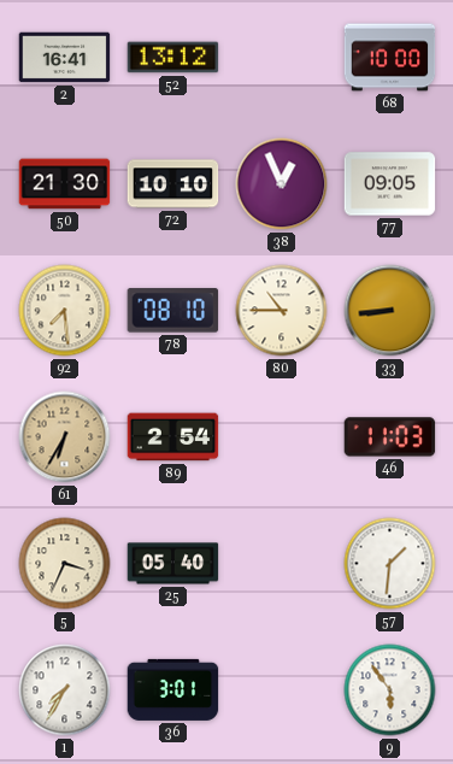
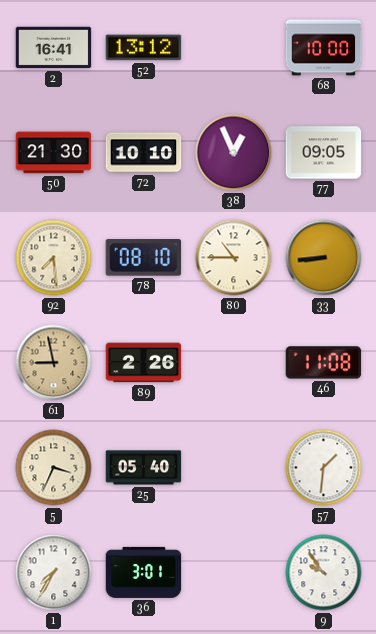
61: 6:35 -> 8:58
89: 2:54 -> 2:26
46: 11:03 -> 11:08
9: 5:54 -> 9:54
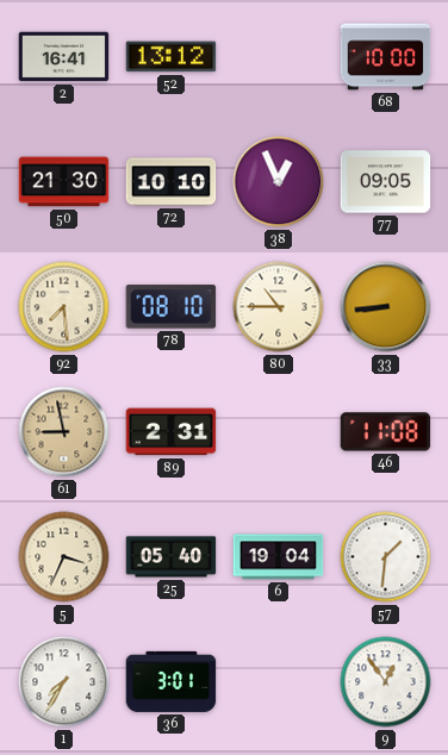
89: 2:26 -> 2:31
6: none -> 19:04
9: 9:54 -> 12:54
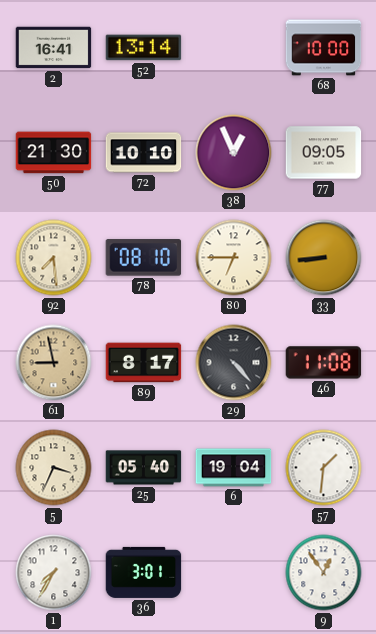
52: 13:12 -> 13:14
80: 10:45 -> 6:45
89: 2:31 -> 8:17
29: none -> 4:23
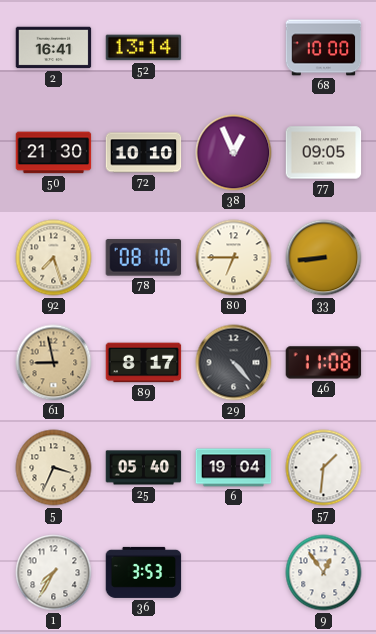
92: 7:29 -> 7:27
36: 3:01 -> 3:53
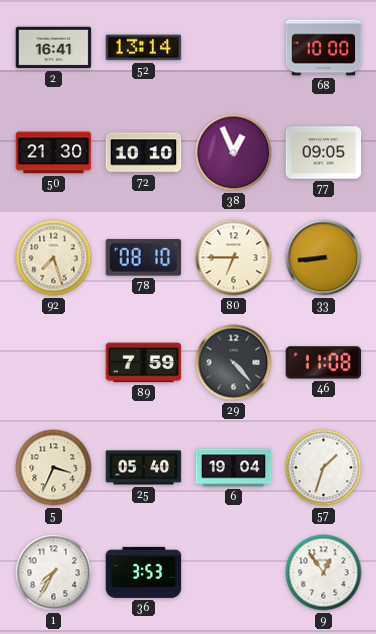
61: 8:58 -> none
89: 8:17 -> 7:59
57: 1:31 -> 1:33
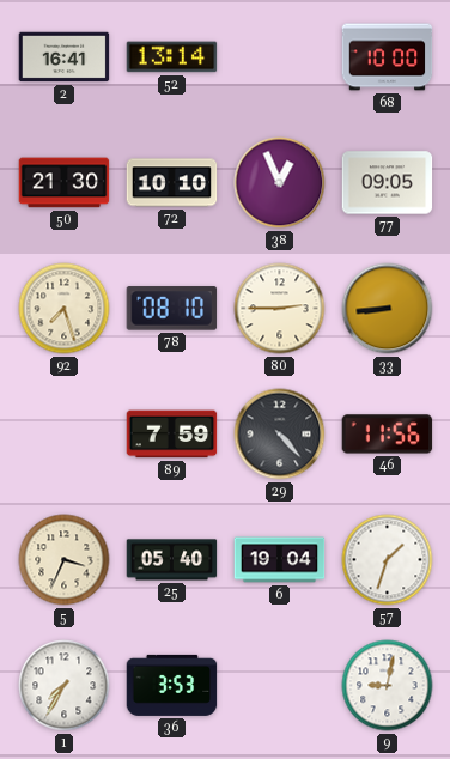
80: 6:45 -> 2:45
46: 11:08 -> 11:56
9: 12:54 -> 9:02
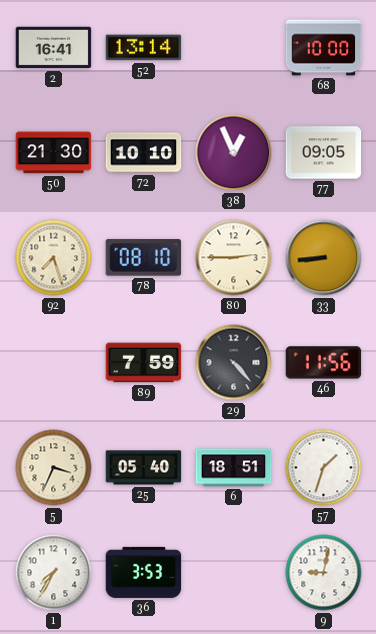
6: 19:04 -> 18:51
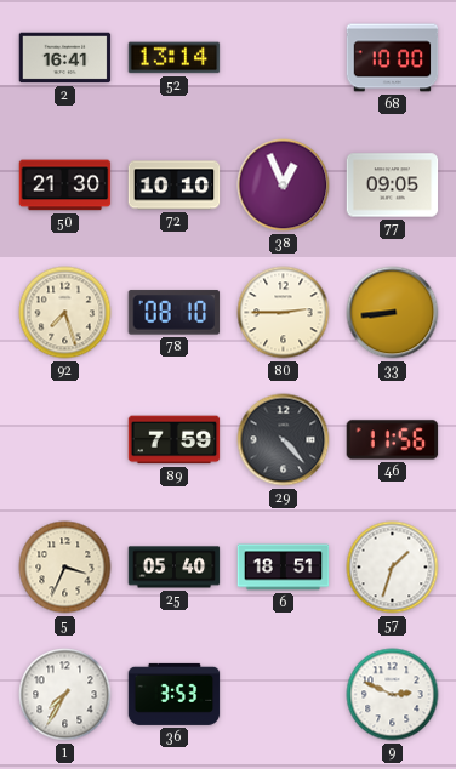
9: 9:02 -> 2:49
